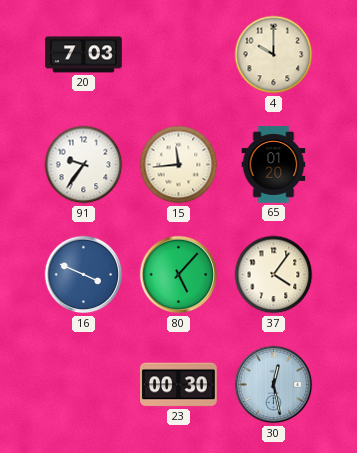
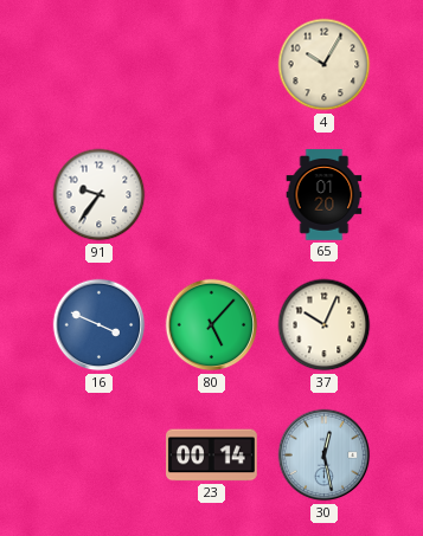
20: 7:03 -> none
4: 10:00 -> 10:05
15: 11:44 -> none
37: 4:06 -> 10:04
23: 00:30 -> 00:14
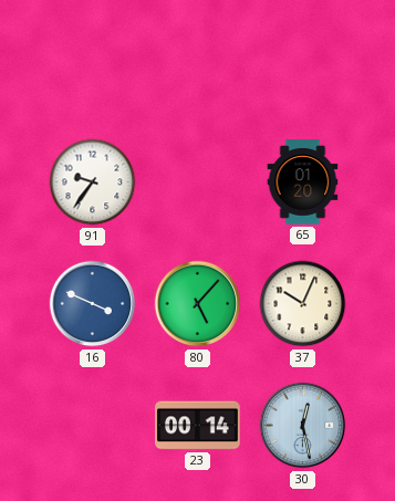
4: 10:05 -> none
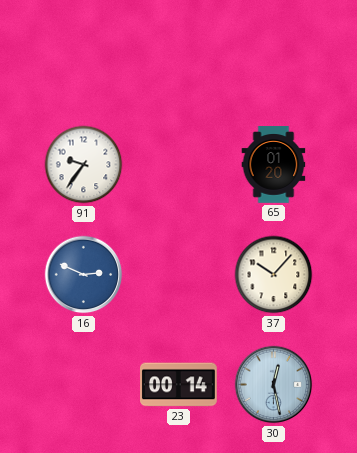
16: 3:49 -> 2:49
80: 5:07 -> none
37: 10:04 -> 10:07
